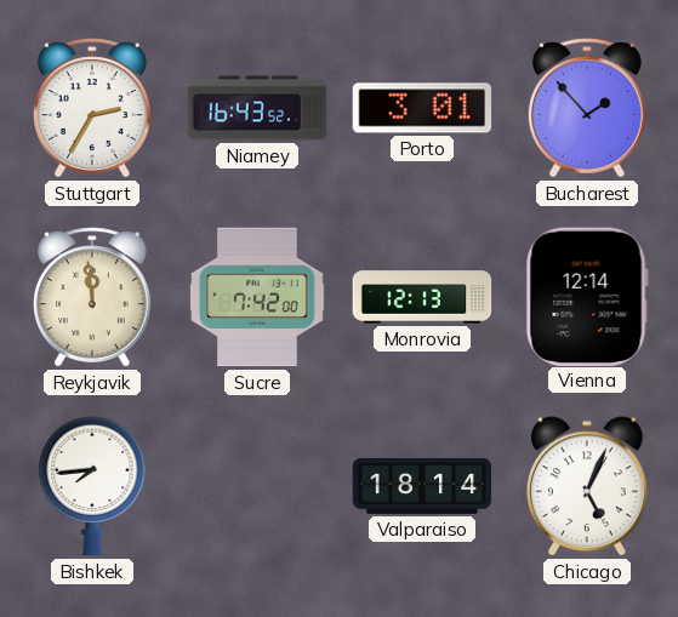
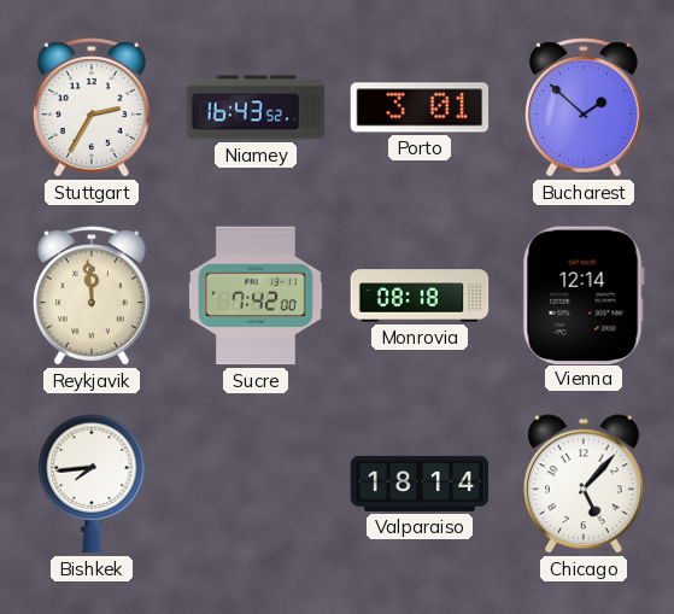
Bucharest: 1:53 -> 1:52
Monrovia: 12:13 -> 08:18
Chicago: 5:04 -> 5:07
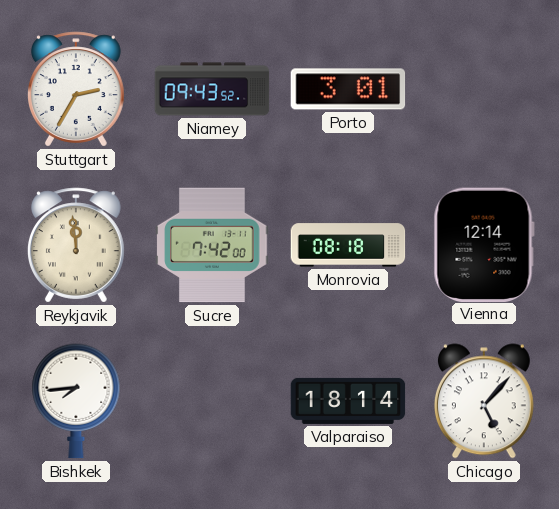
Niamey: 16:43 -> 09:43
Bucharest: 1:52 -> none
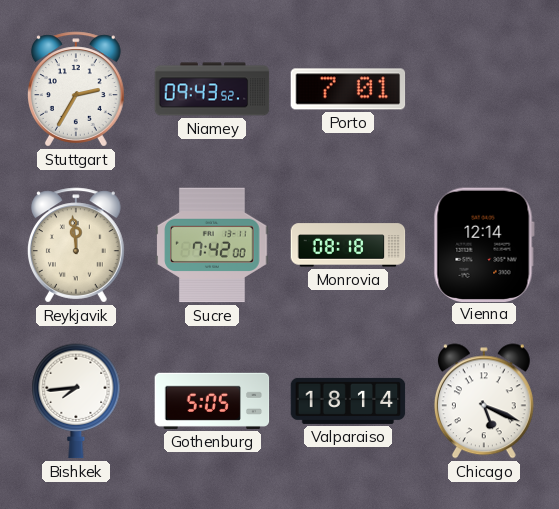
Porto: 3:01 -> 7:01
Gothenburg: none -> 5:05
Chicago: 5:07 -> 5:19
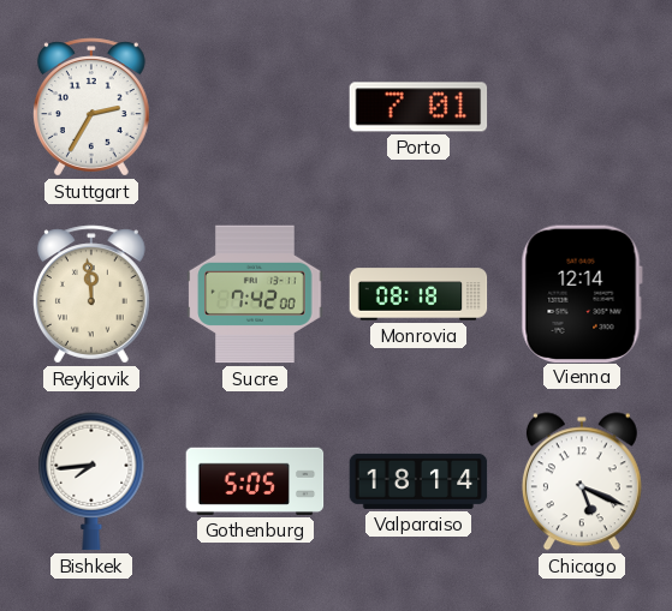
Niamey: 09:43 -> none
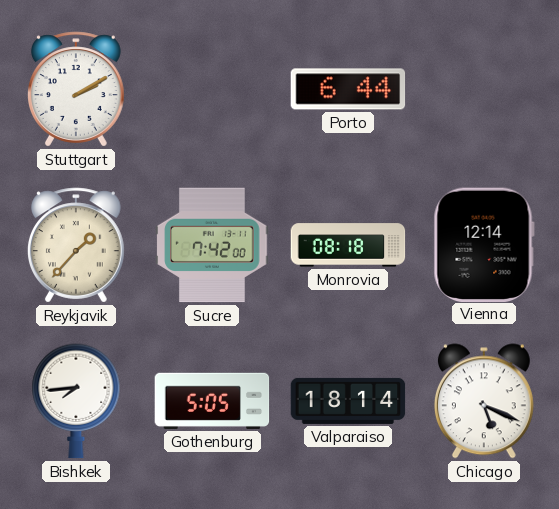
Stuttgart: 2:35 -> 2:10
Porto: 7:01 -> 6:44
Reykjavik: 11:59 -> 1:37
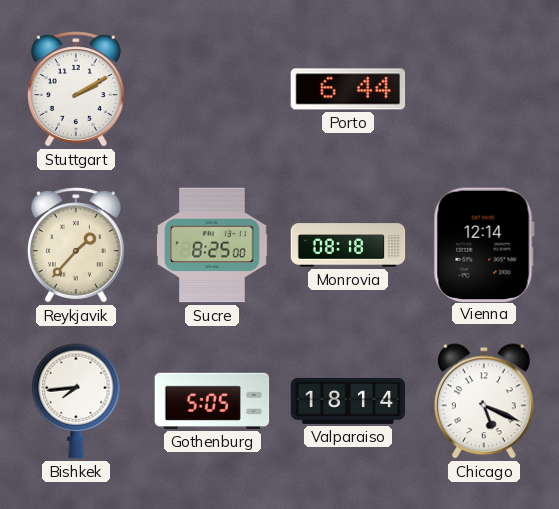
Sucre: 7:42 -> 8:25
